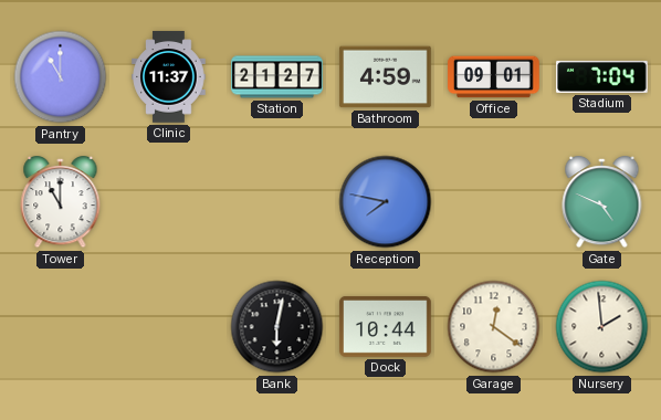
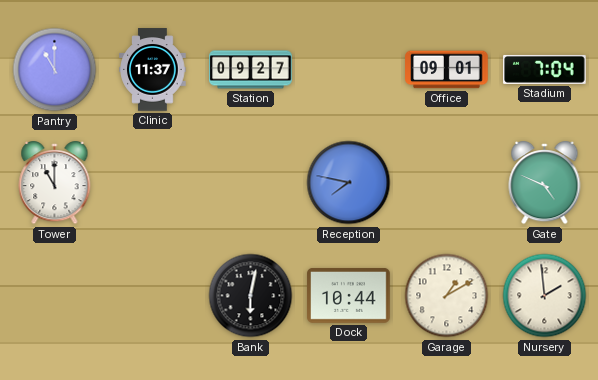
Station: 21:27 -> 09:27
Bathroom: 4:59 -> none
Garage: 12:21 -> 1:10
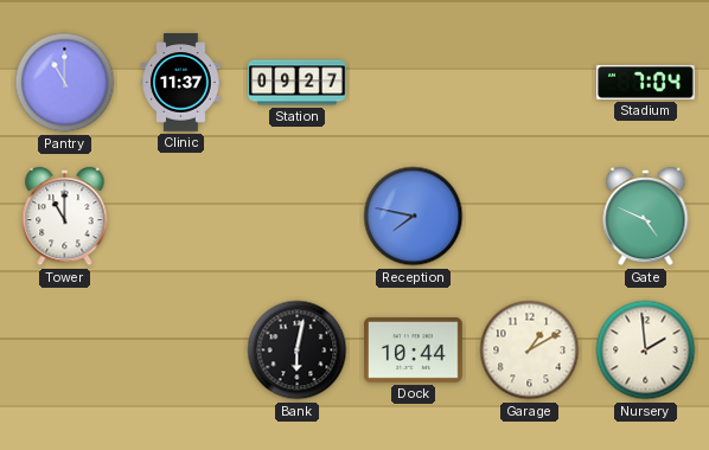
Office: 09:01 -> none
